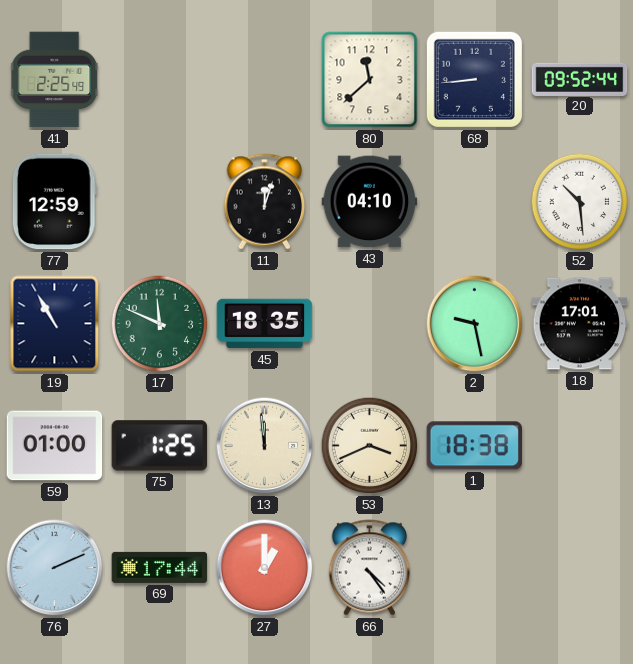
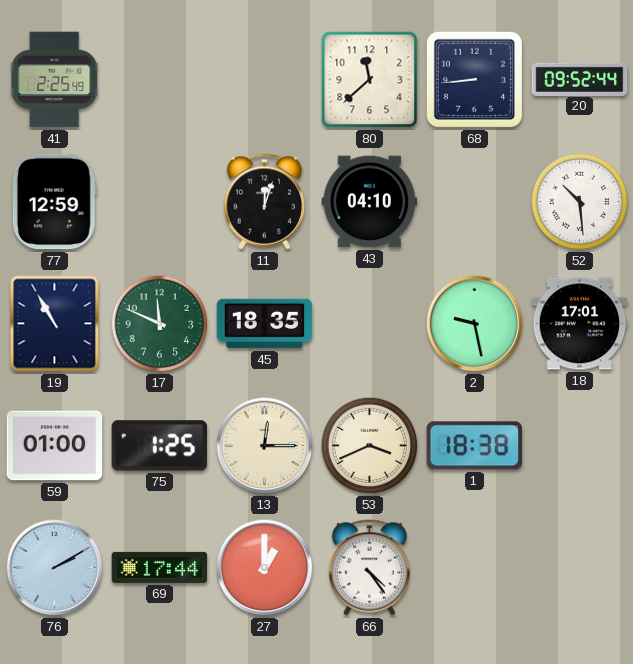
13: 11:59 -> 12:15
76: 2:11 -> 2:10
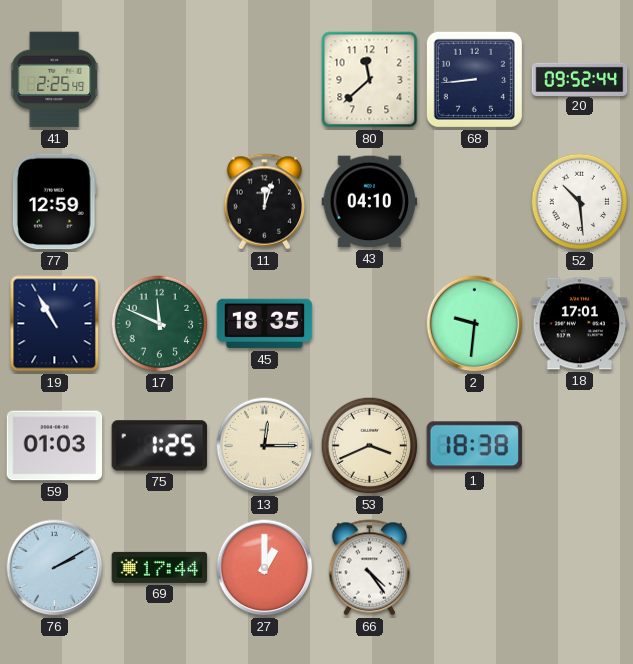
2: 9:28 -> 9:31
59: 01:00 -> 01:03
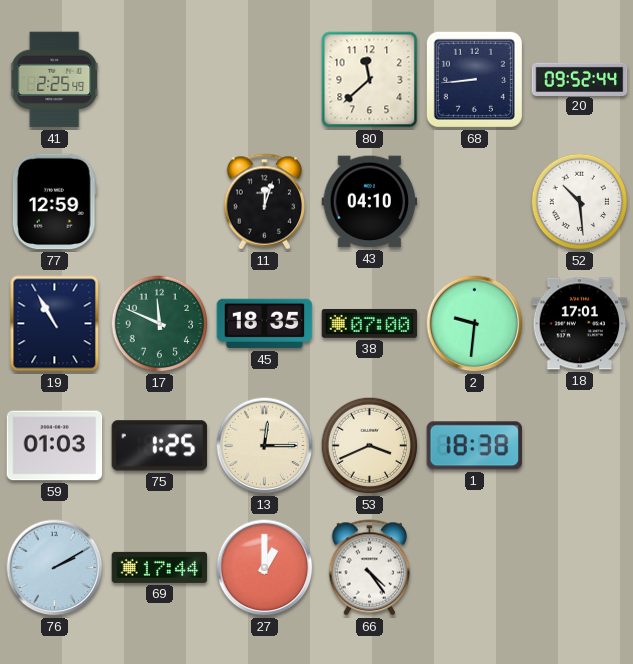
38: none -> 07:00
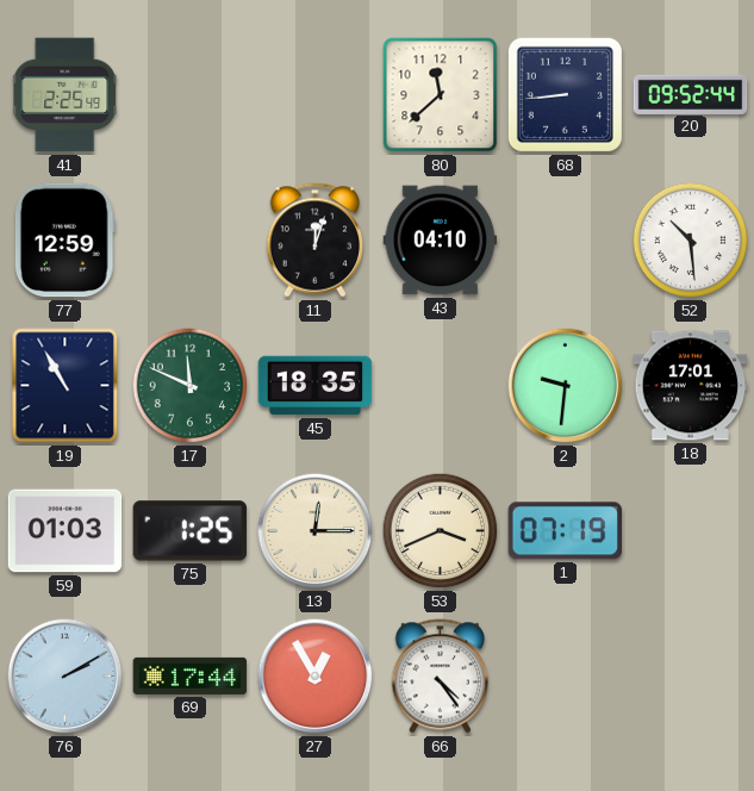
38: 07:00 -> none
1: 18:38 -> 07:19
27: 1:00 -> 12:55
